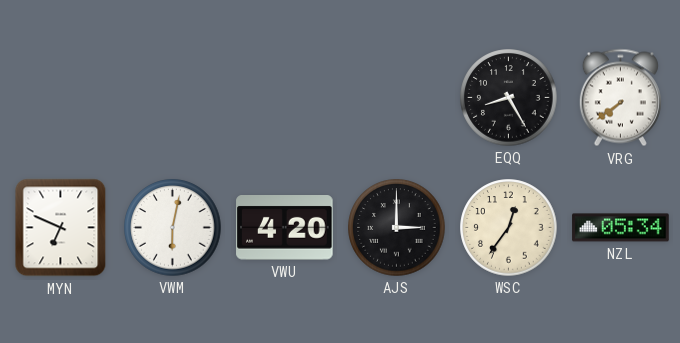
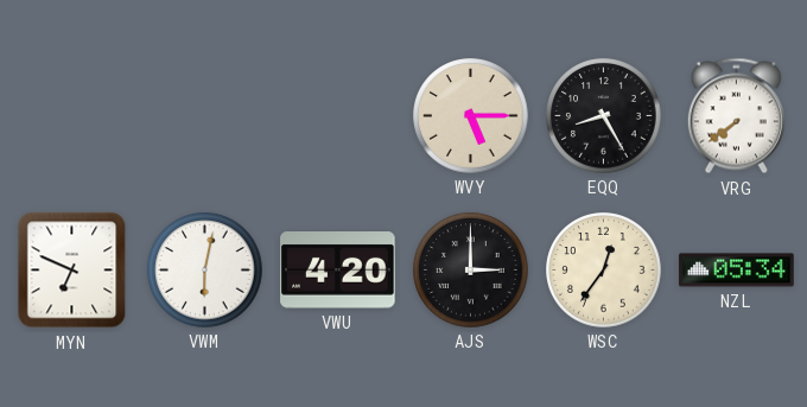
WVY: none -> 5:15
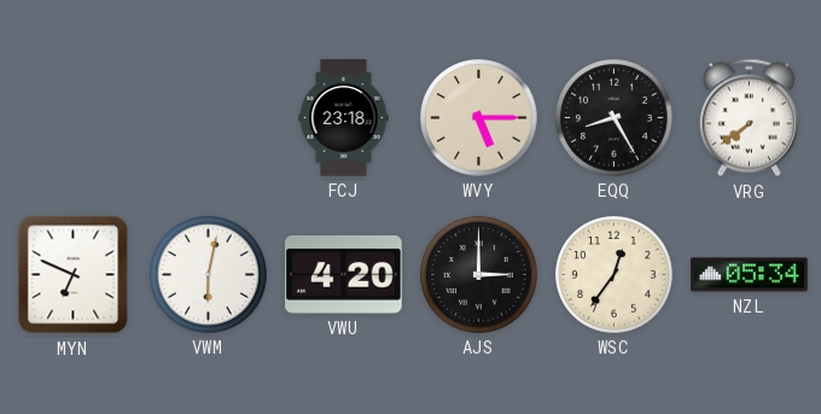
FCJ: none -> 23:18
